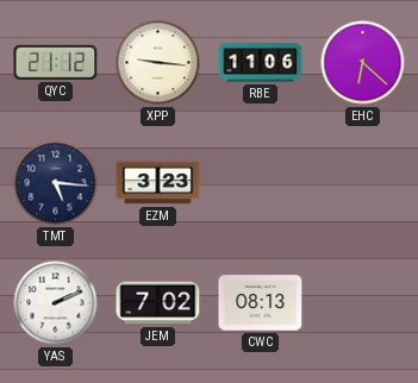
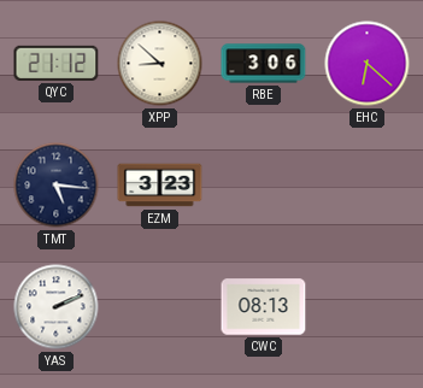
XPP: 9:16 -> 8:52
RBE: 11:06 -> 3:06
JEM: 7:02 -> none
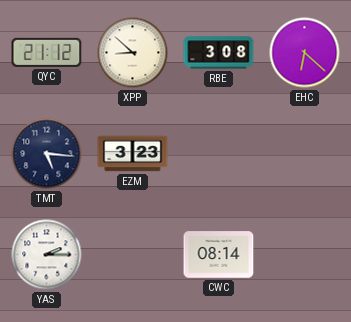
RBE: 3:06 -> 3:08
YAS: 2:11 -> 2:15
CWC: 08:13 -> 08:14
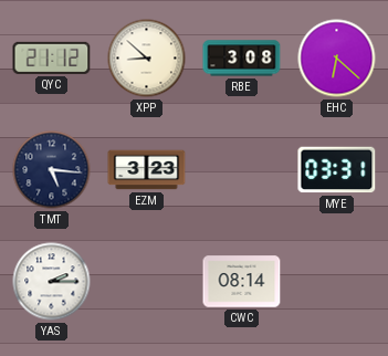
MYE: none -> 03:31
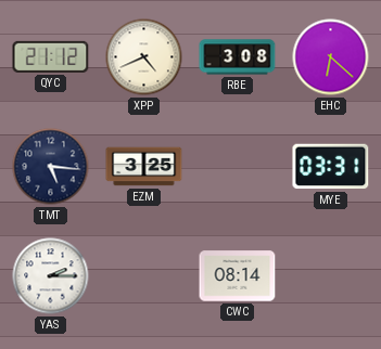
XPP: 8:52 -> 4:41
EZM: 3:23 -> 3:25
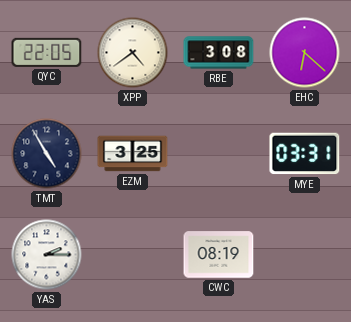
QYC: 21:12 -> 22:05
XPP: 4:41 -> 4:39
TMT: 5:16 -> 4:55
CWC: 08:14 -> 08:19
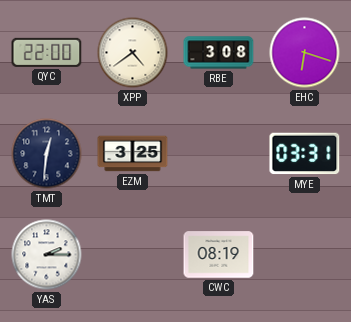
QYC: 22:05 -> 22:00
EHC: 6:22 -> 6:18
TMT: 4:55 -> 12:31
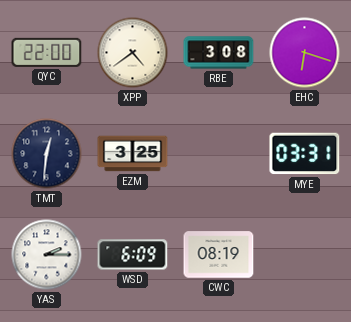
WSD: none -> 6:09
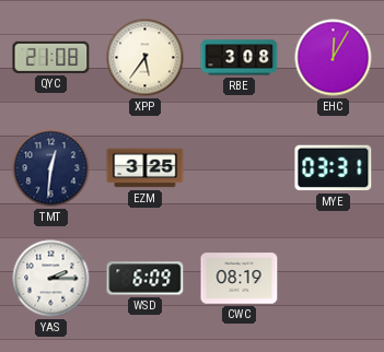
QYC: 22:00 -> 21:08
XPP: 4:39 -> 5:36
EHC: 6:18 -> 12:05
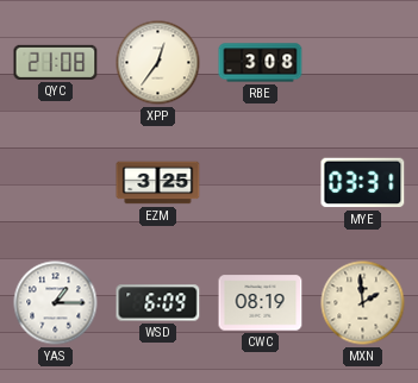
XPP: 5:36 -> 12:36
EHC: 12:05 -> none
TMT: 12:31 -> none
YAS: 2:15 -> 1:15
MXN: none -> 1:59
